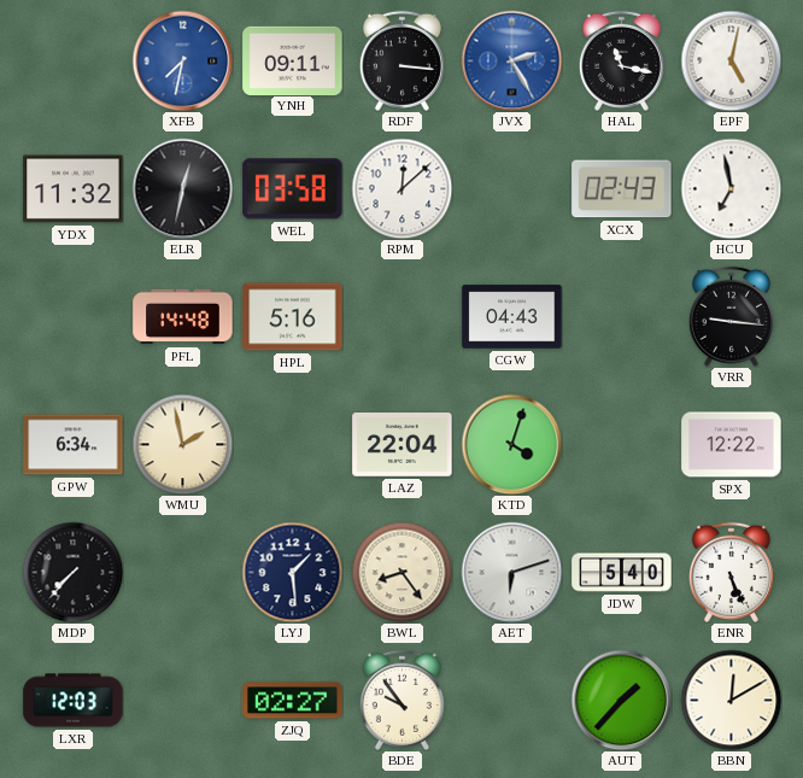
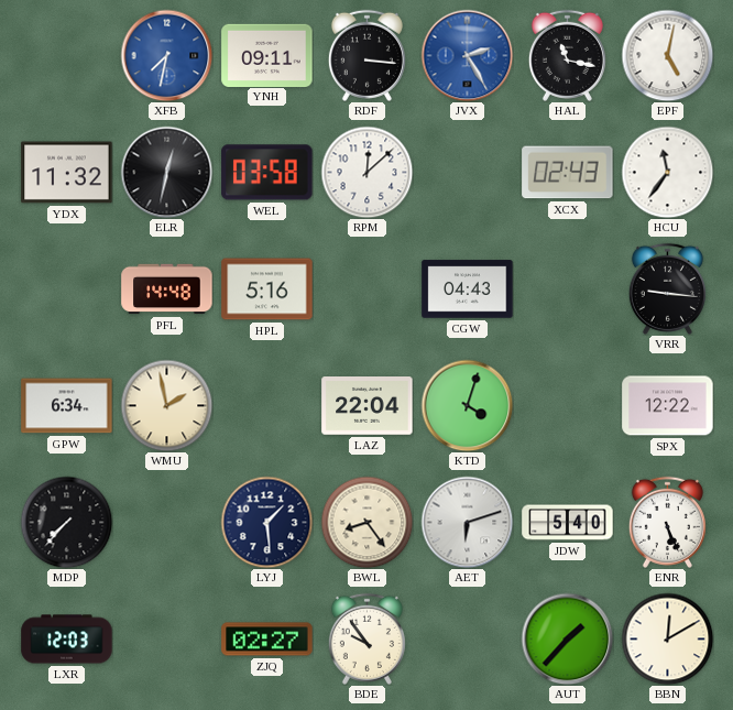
HCU: 6:58 -> 11:36
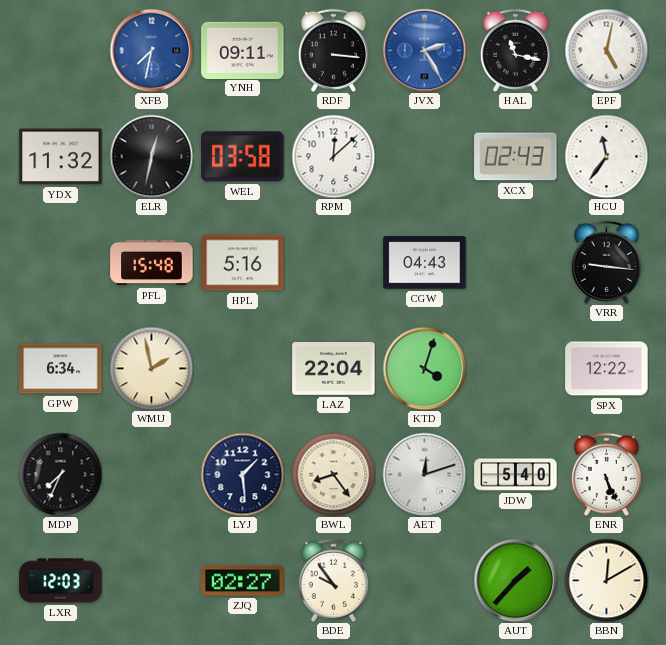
PFL: 14:48 -> 15:48
MDP: 7:37 -> 7:34
AET: 6:12 -> 12:12
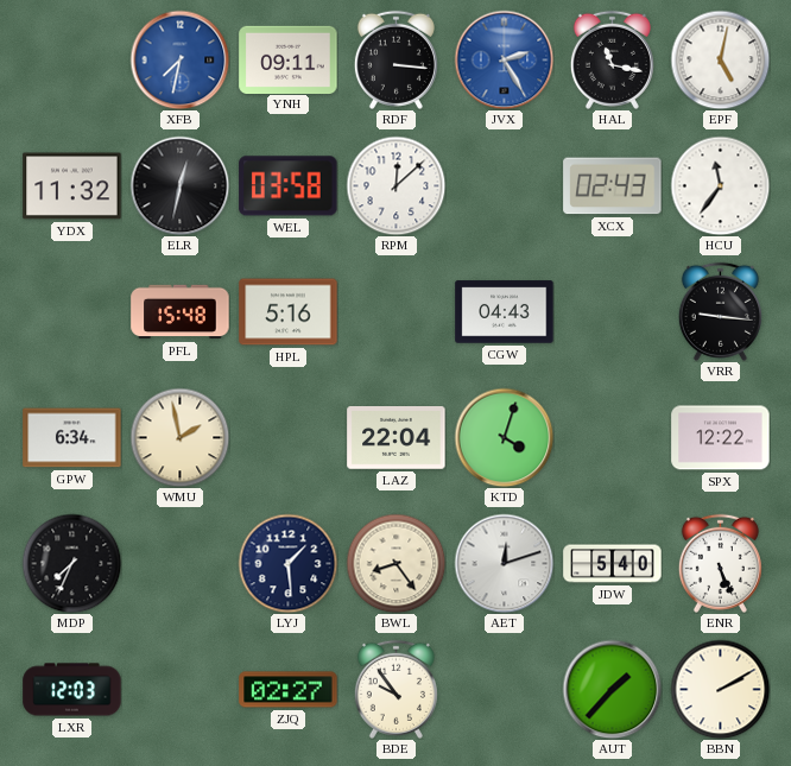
BBN: 12:10 -> 2:10
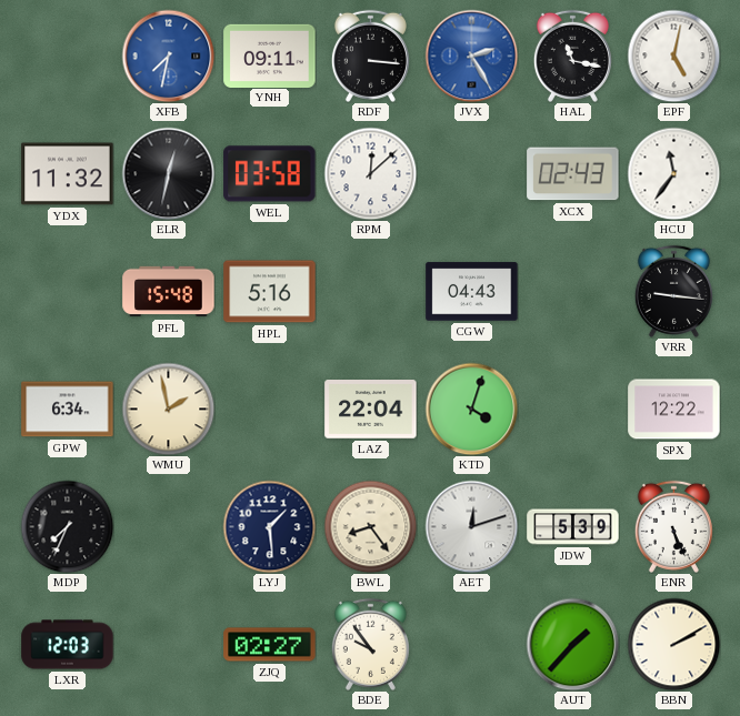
JDW: 5:40 -> 5:39
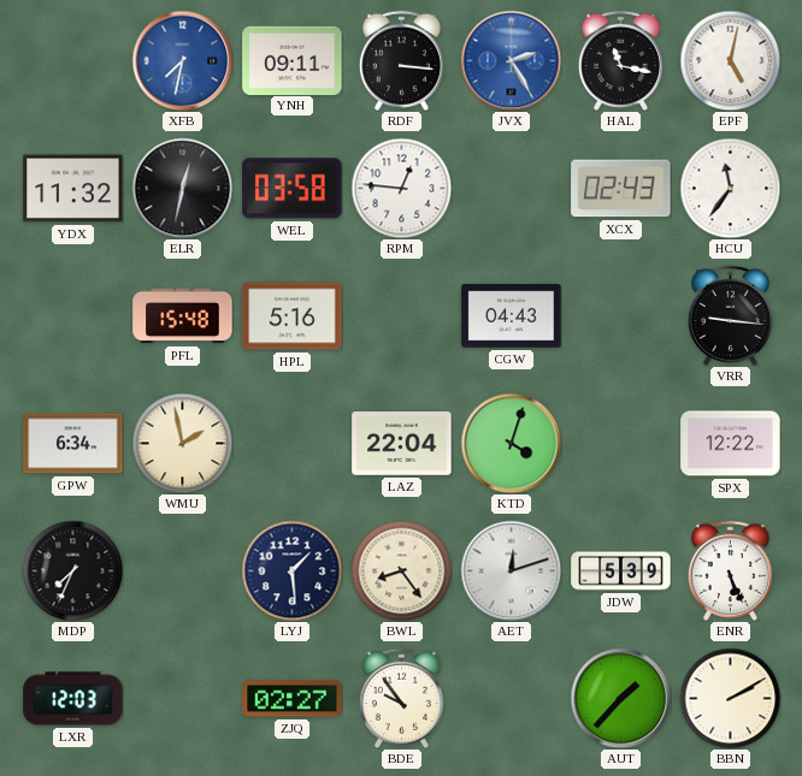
RPM: 12:08 -> 12:46
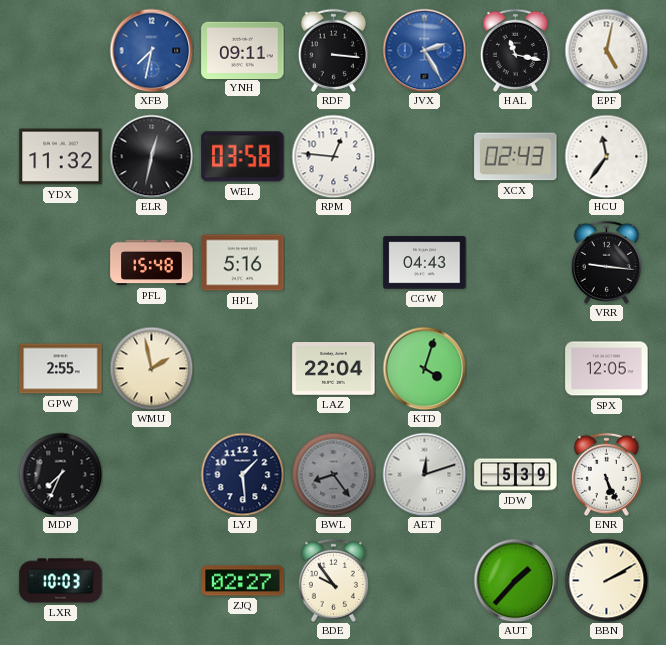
GPW: 6:34 -> 2:55
SPX: 12:22 -> 12:05
BWL dial: cream -> grey
LXR: 12:03 -> 10:03
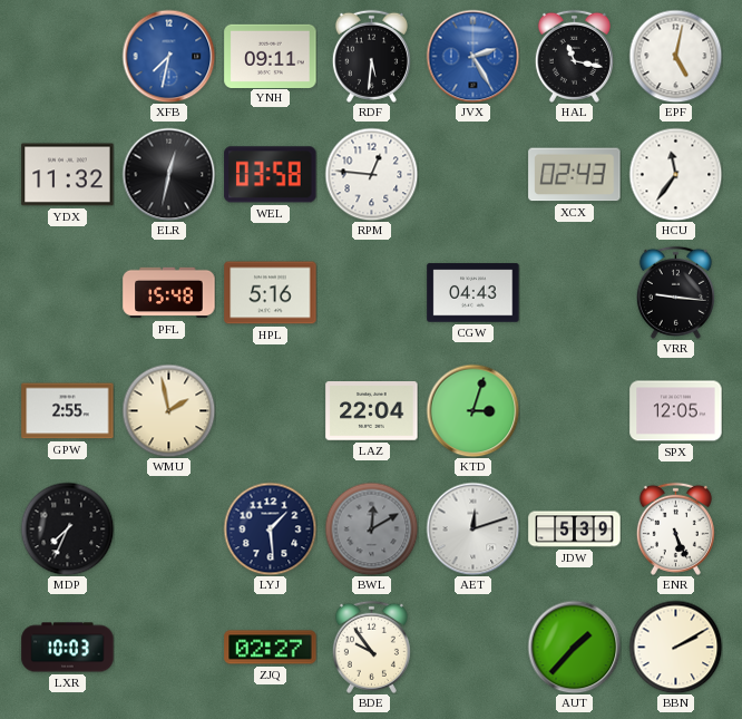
RDF: 3:16 -> 5:31
KTD: 4:03 -> 3:03
BWL: 8:24 -> 12:10
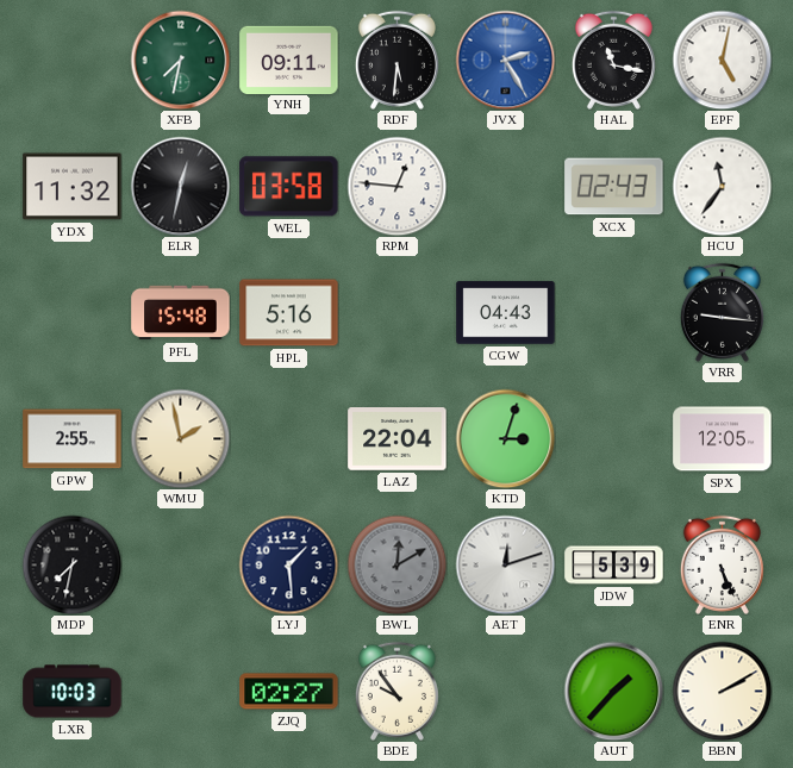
XFB dial: blue -> green
MDP: 7:34 -> 7:32
